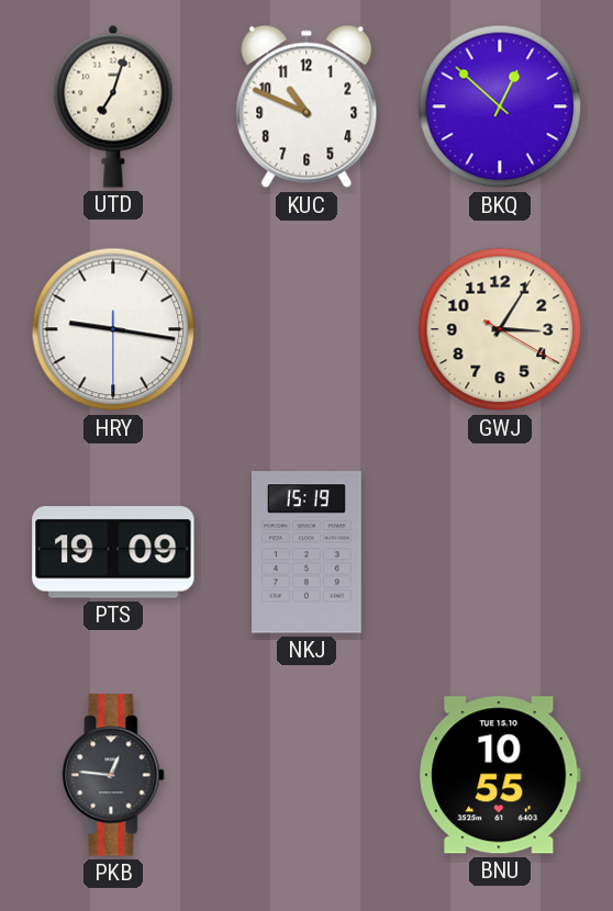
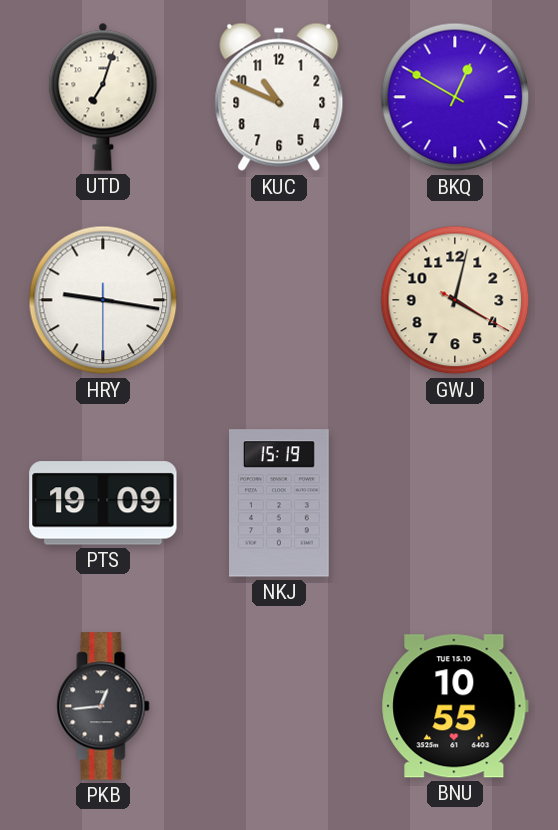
BKQ: 12:52 -> 12:50
GWJ: 3:05 -> 4:02
PKB: 12:46 -> 12:44
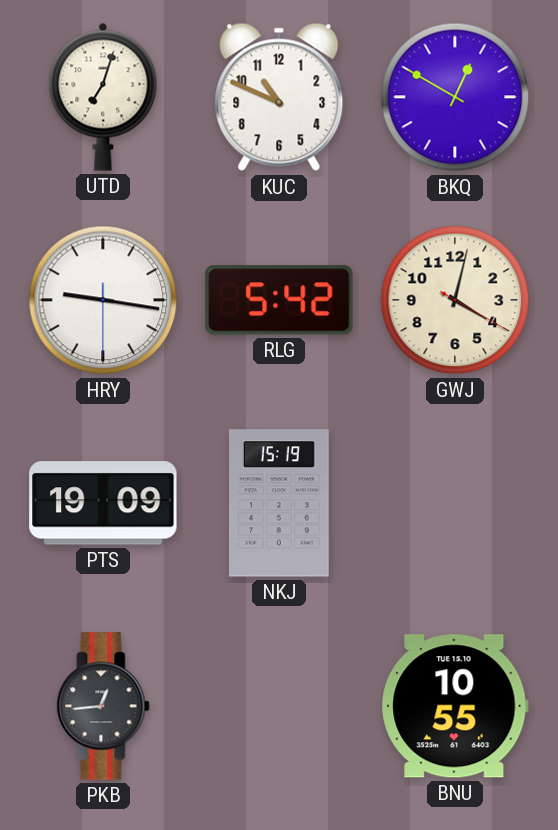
RLG: none -> 5:42
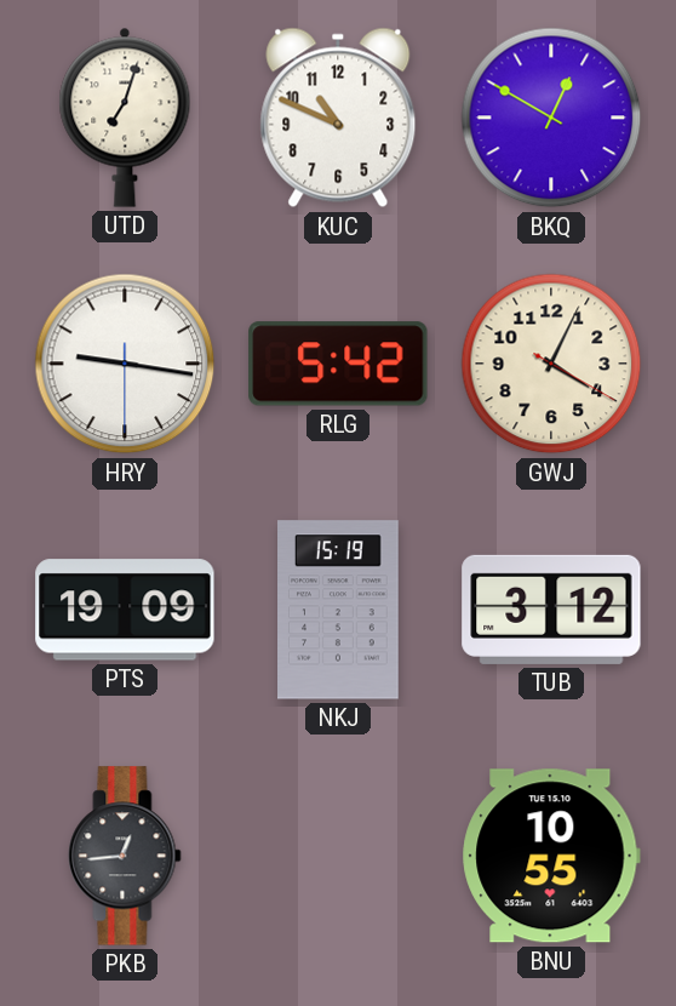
GWJ: 4:02 -> 4:04
TUB: none -> 3:12
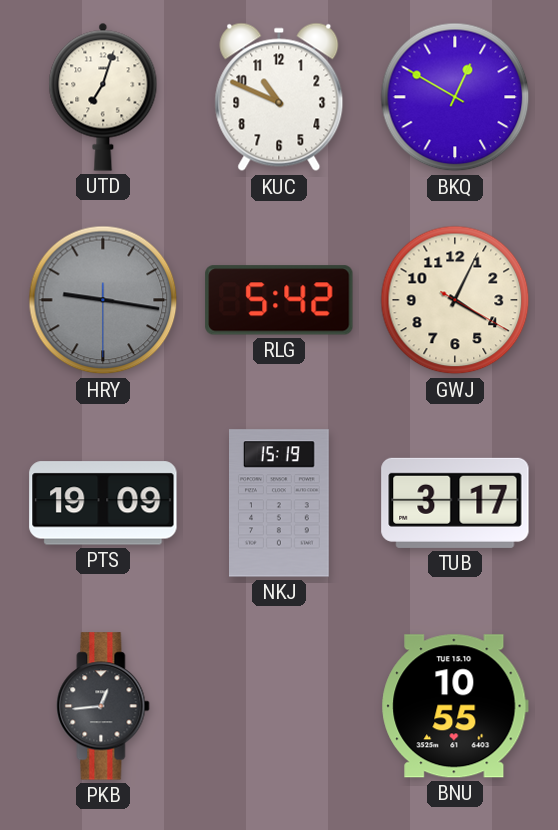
HRY dial: white -> grey
TUB: 3:12 -> 3:17
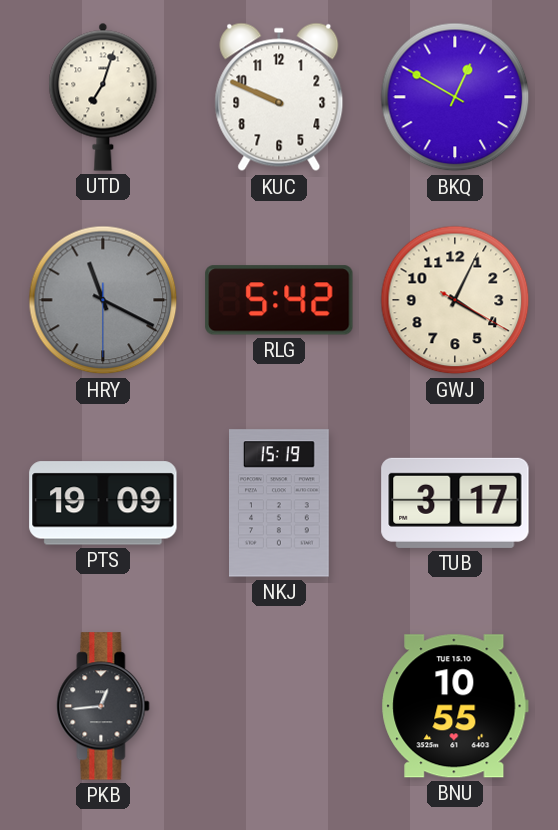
KUC: 10:49 -> 9:49
HRY: 9:16 -> 11:19
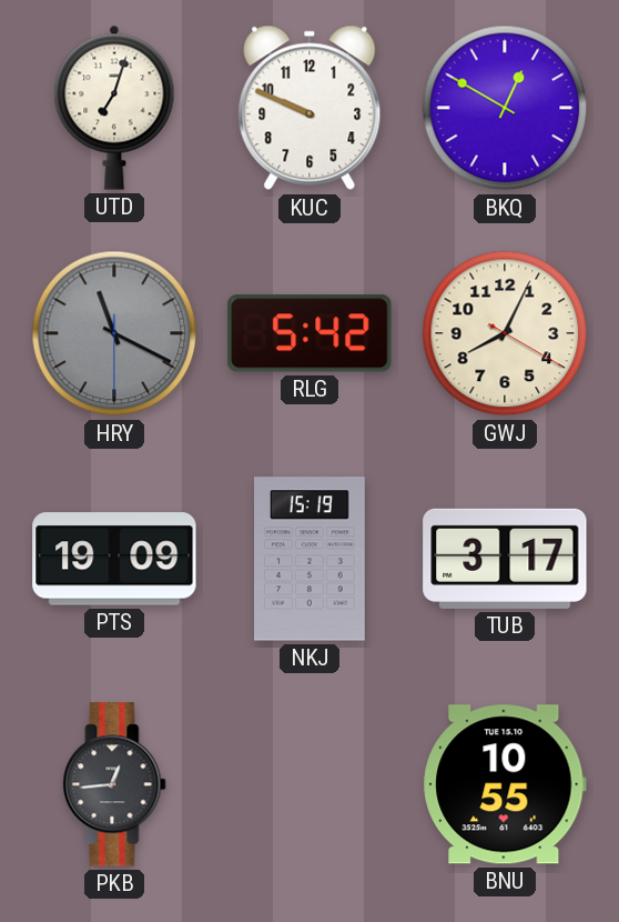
GWJ: 4:04 -> 8:04
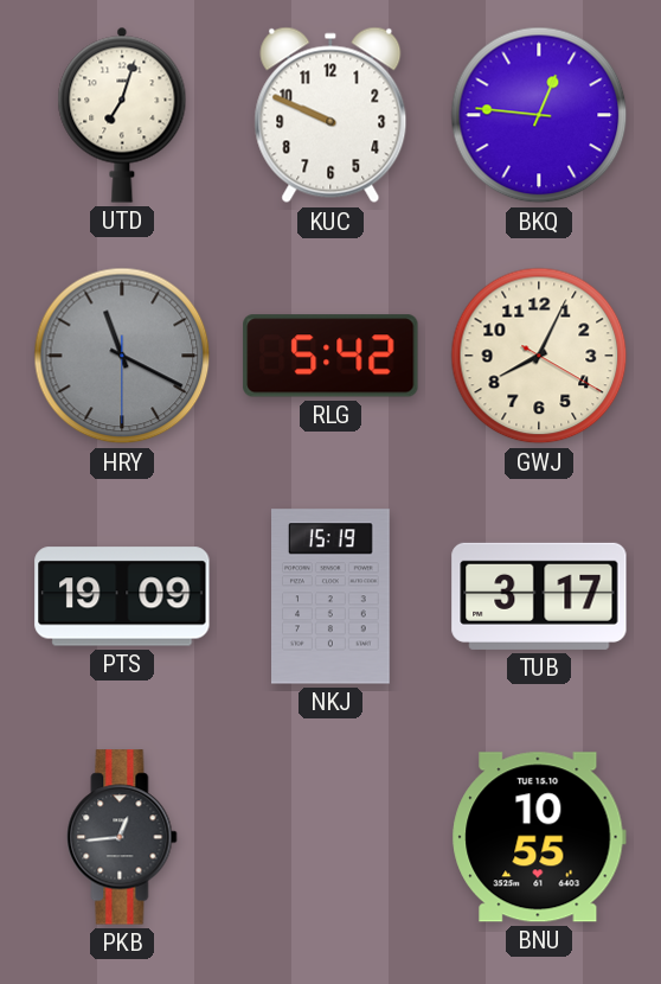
BKQ: 12:50 -> 12:46
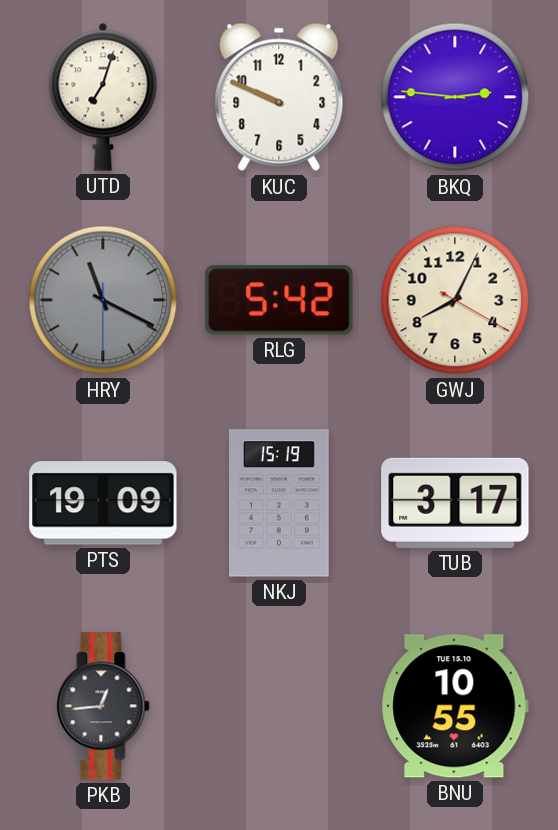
BKQ: 12:46 -> 2:46
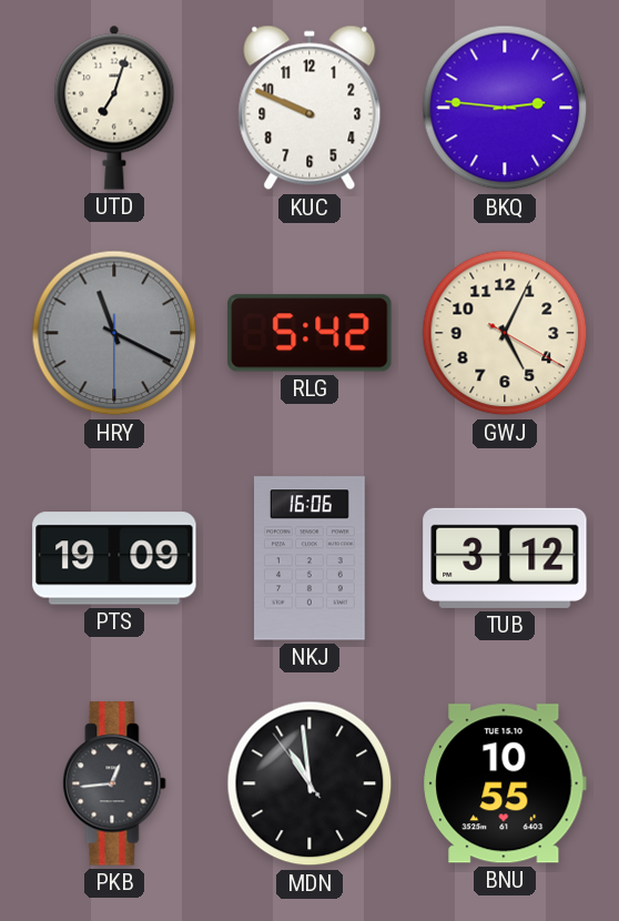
GWJ: 8:04 -> 5:04
NKJ: 15:19 -> 16:06
TUB: 3:17 -> 3:12
MDN: none -> 10:58
